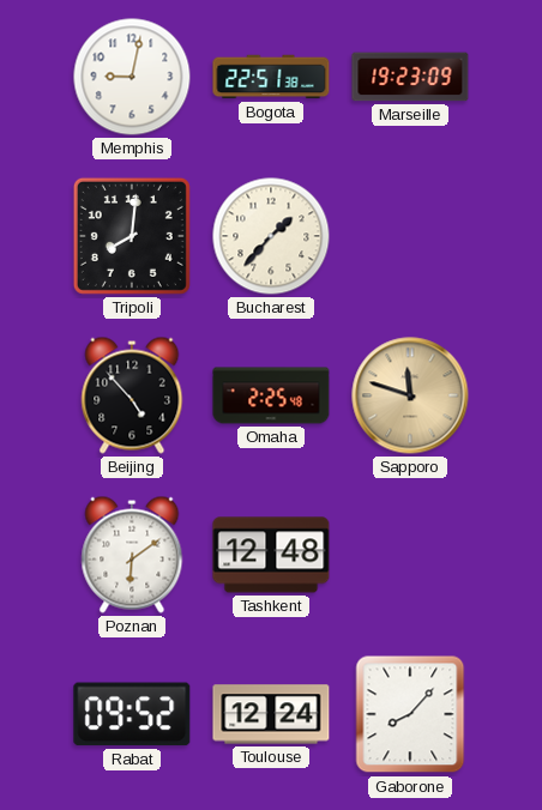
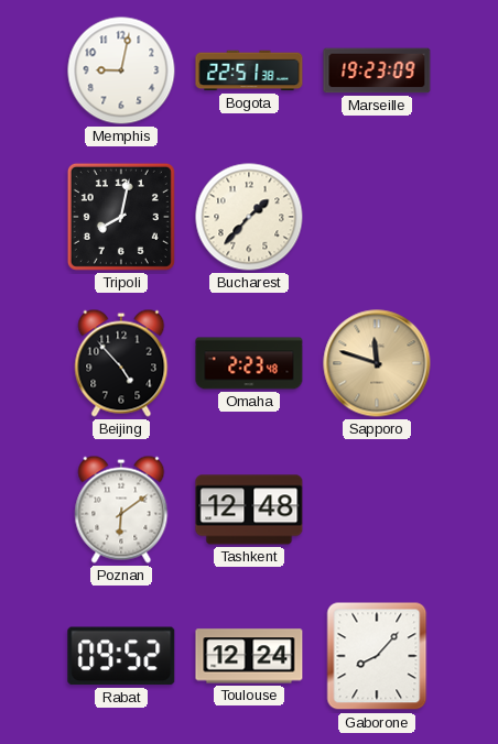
Tripoli: 8:01 -> 8:02
Omaha: 2:25 -> 2:23
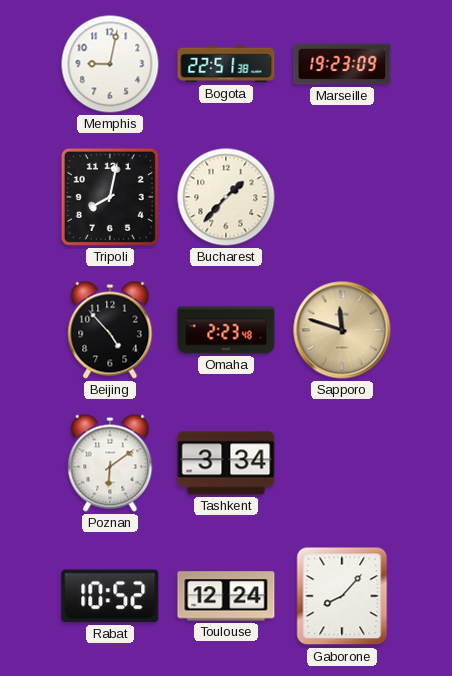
Tashkent: 12:48 -> 3:34
Rabat: 09:52 -> 10:52
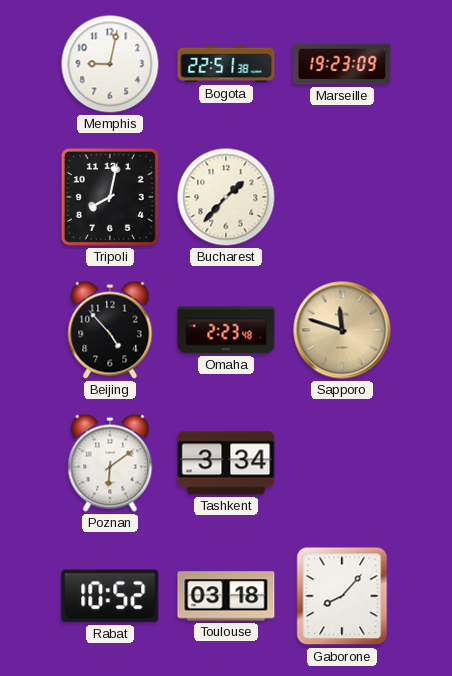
Toulouse: 12:24 -> 03:18
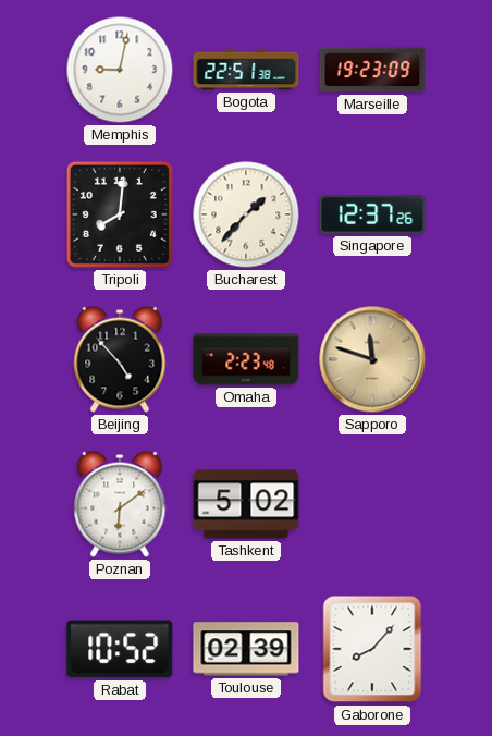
Tripoli: 8:02 -> 8:01
Singapore: none -> 12:37
Tashkent: 3:34 -> 5:02
Toulouse: 03:18 -> 02:39
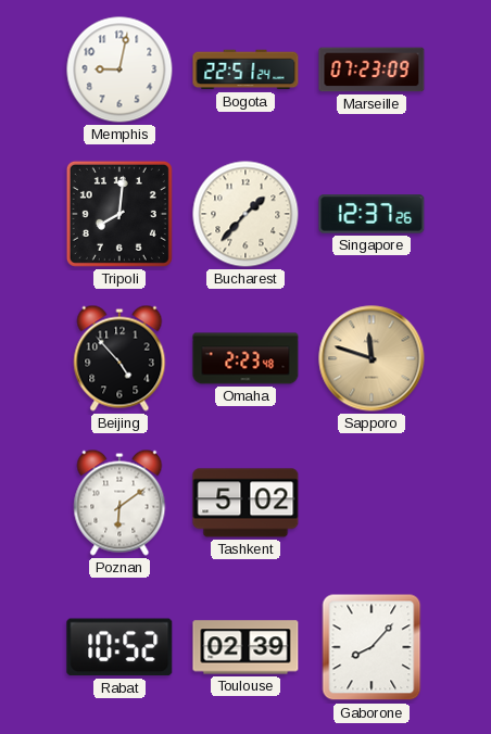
Bogota: 22:51:38 -> 22:51:24
Marseille: 19:23 -> 07:23
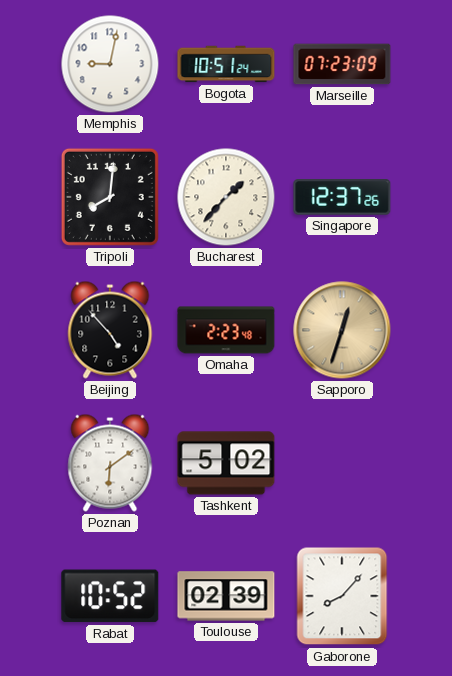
Bogota: 22:51 -> 10:51
Sapporo: 11:48 -> 12:33
